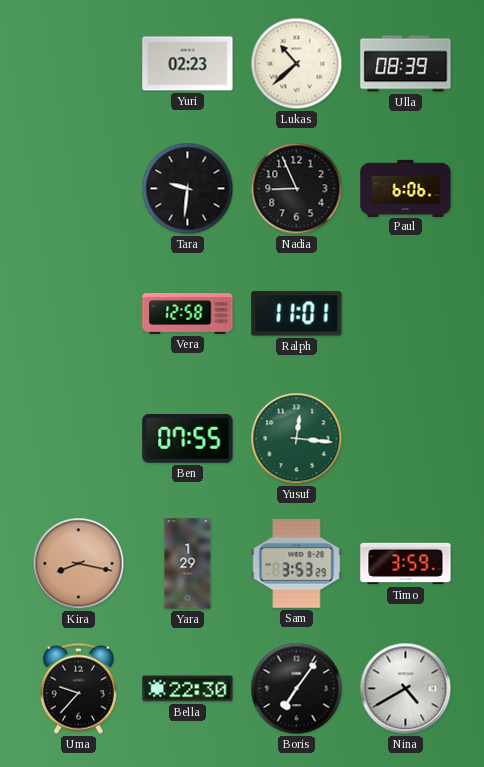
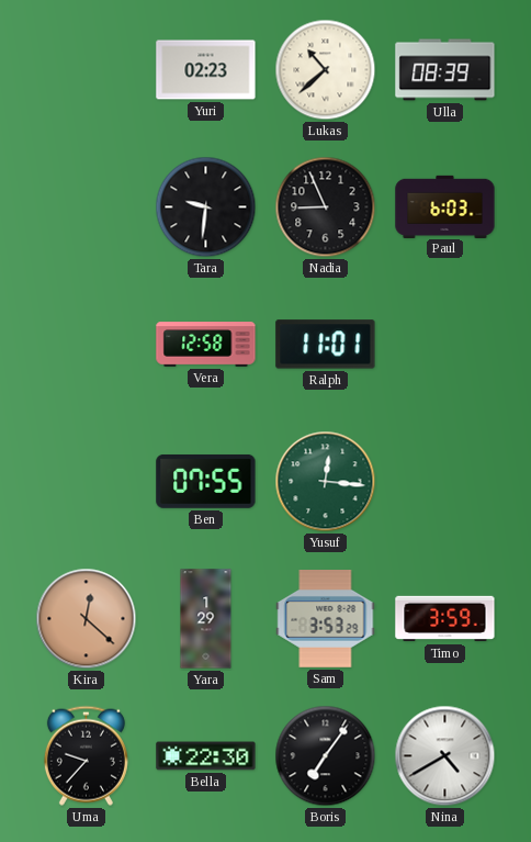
Paul: 6:06 -> 6:03
Kira: 8:17 -> 12:22
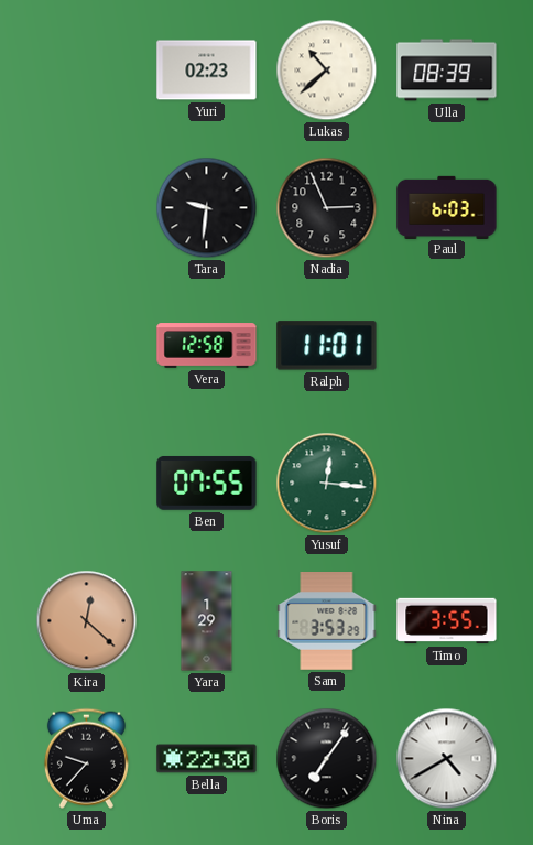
Nadia: 8:56 -> 2:56
Timo: 3:59 -> 3:55
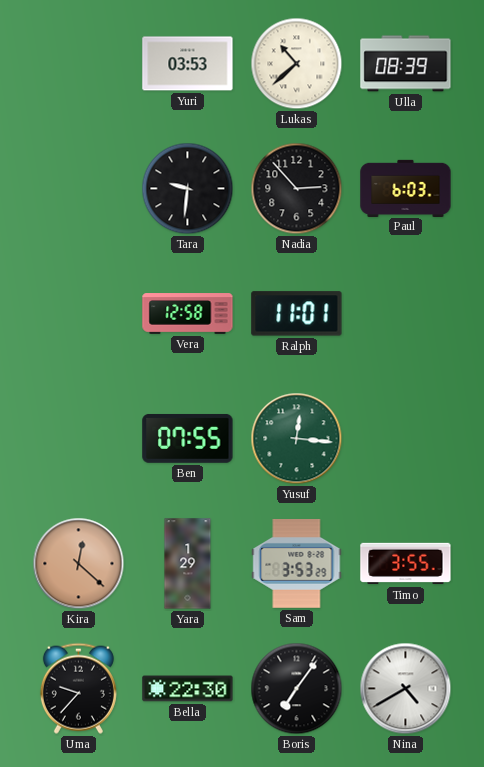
Yuri: 02:23 -> 03:53
Nadia: 2:56 -> 2:53
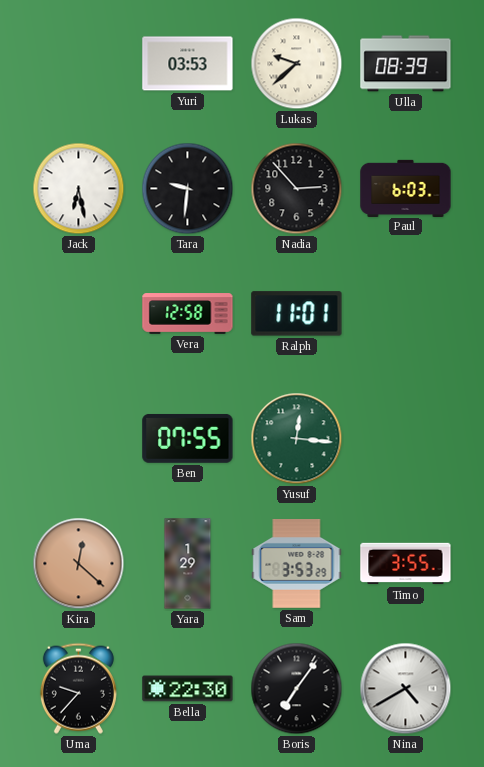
Lukas: 10:38 -> 9:38
Jack: none -> 6:28
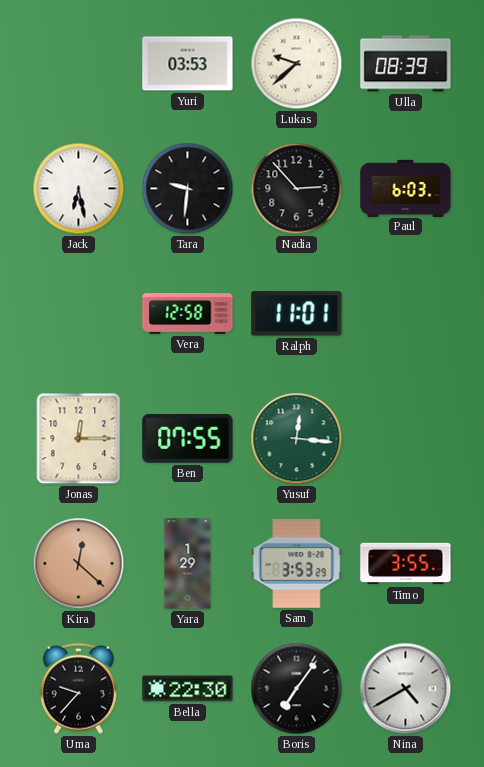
Jonas: none -> 12:15
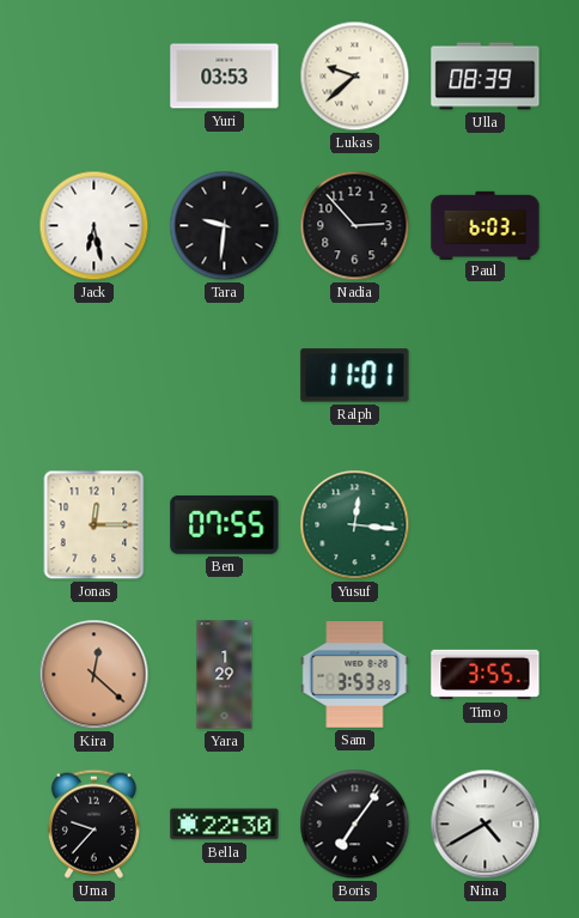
Vera: 12:58 -> none
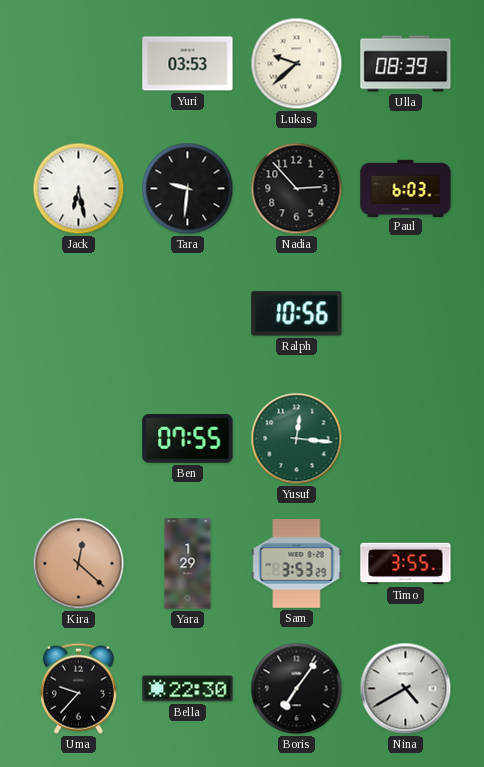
Ralph: 11:01 -> 10:56
Jonas: 12:15 -> none
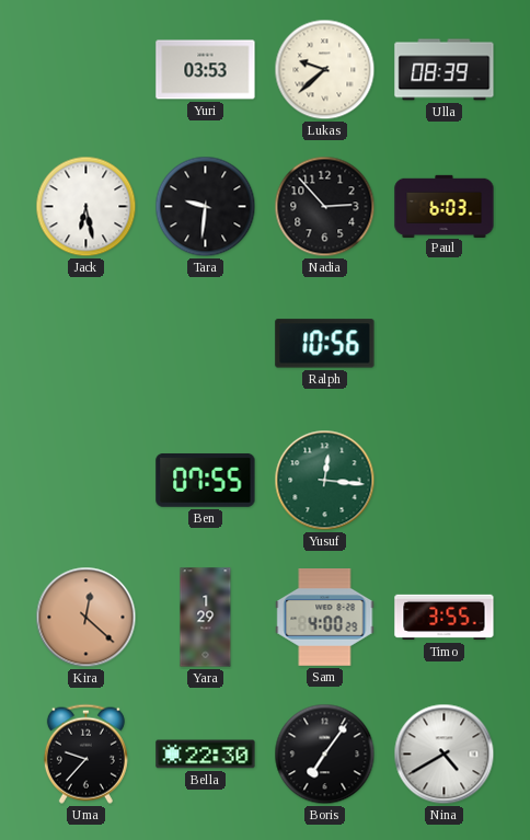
Sam: 3:53 -> 4:00
